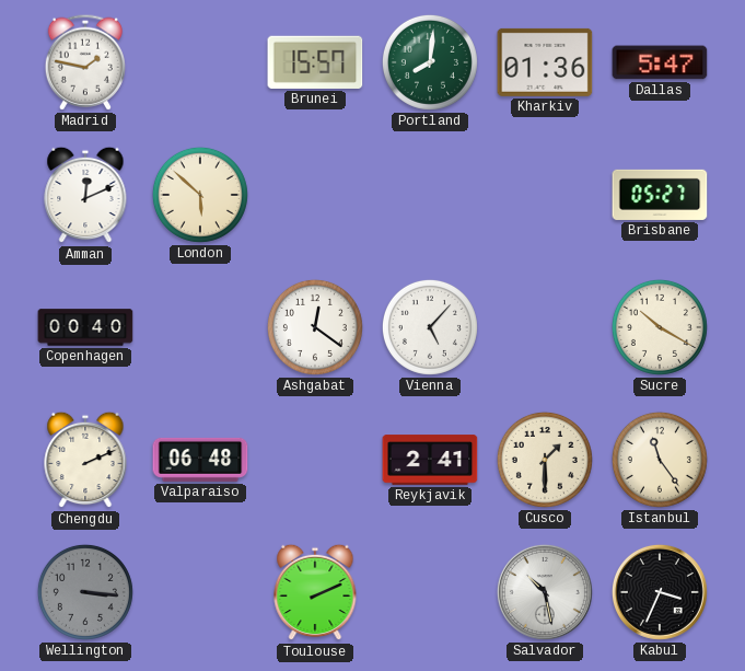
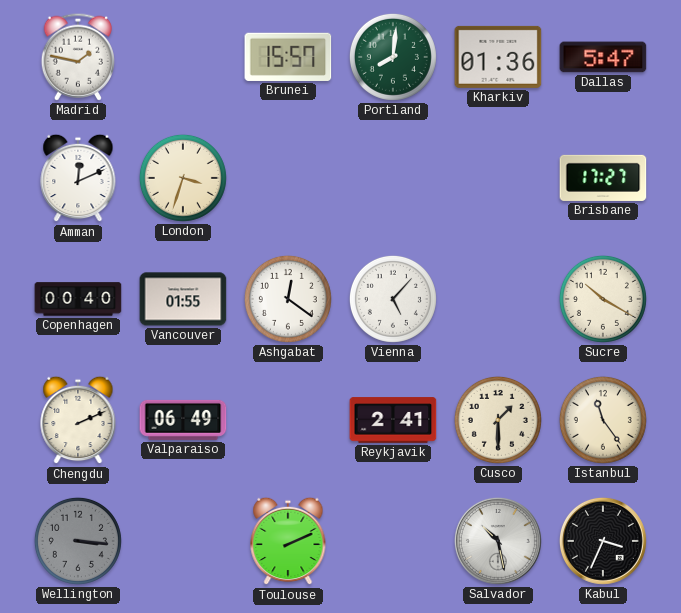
London: 5:52 -> 3:33
Brisbane: 05:27 -> 17:27
Vancouver: none -> 01:55
Valparaiso: 06:48 -> 06:49
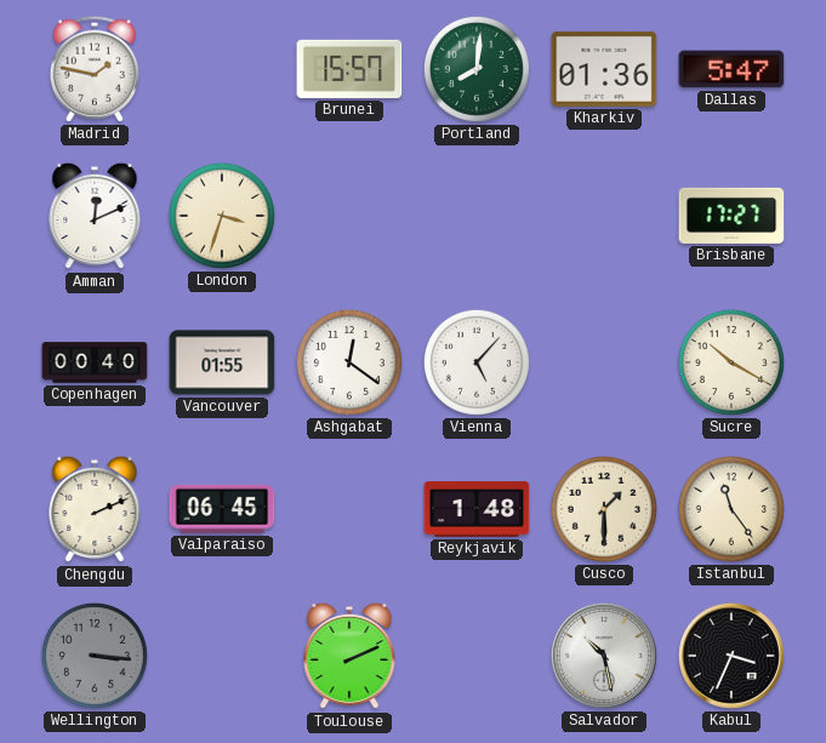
Valparaiso: 06:49 -> 06:45
Reykjavik: 2:41 -> 1:48
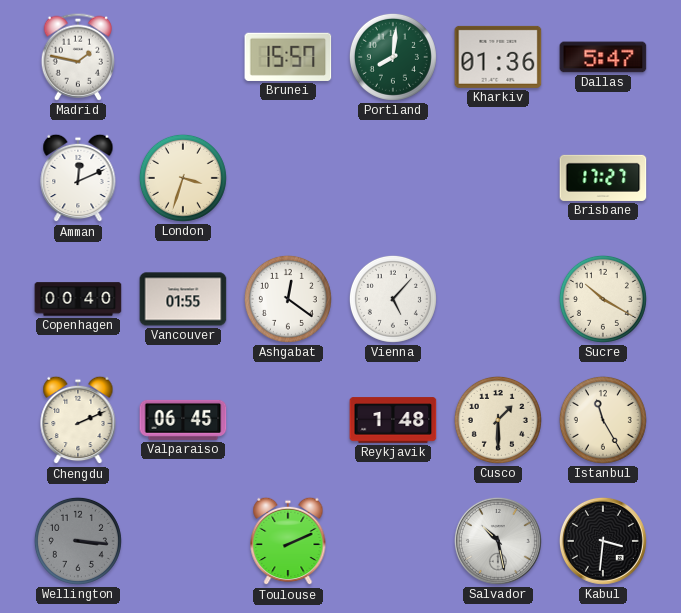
Istanbul: 11:24 -> 11:25
Kabul: 3:34 -> 3:31
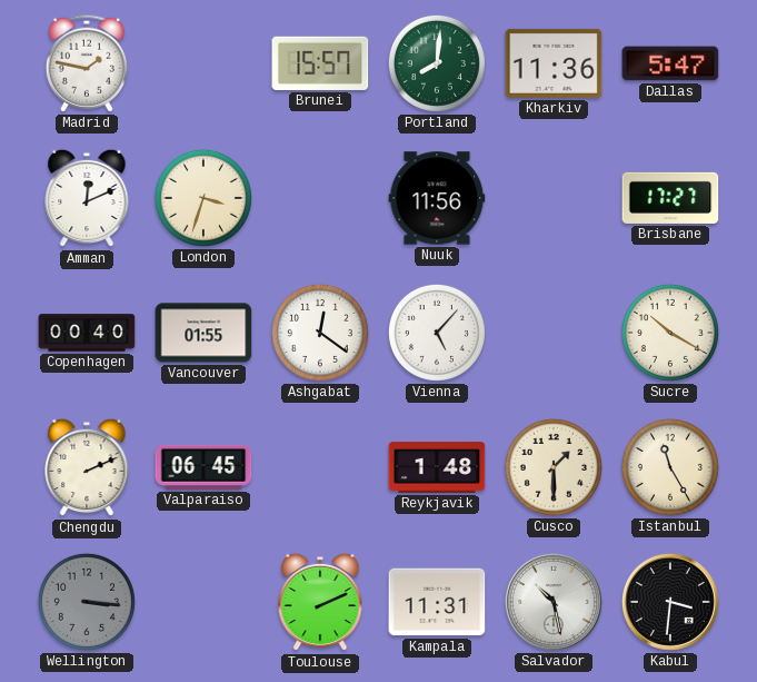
Kharkiv: 01:36 -> 11:36
Nuuk: none -> 11:56
Kampala: none -> 11:31
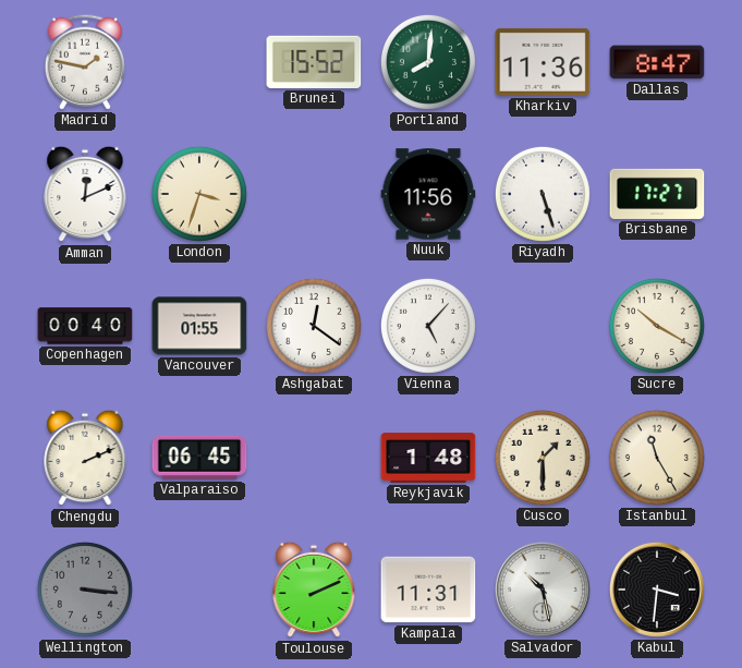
Brunei: 15:57 -> 15:52
Dallas: 5:47 -> 8:47
Riyadh: none -> 5:27
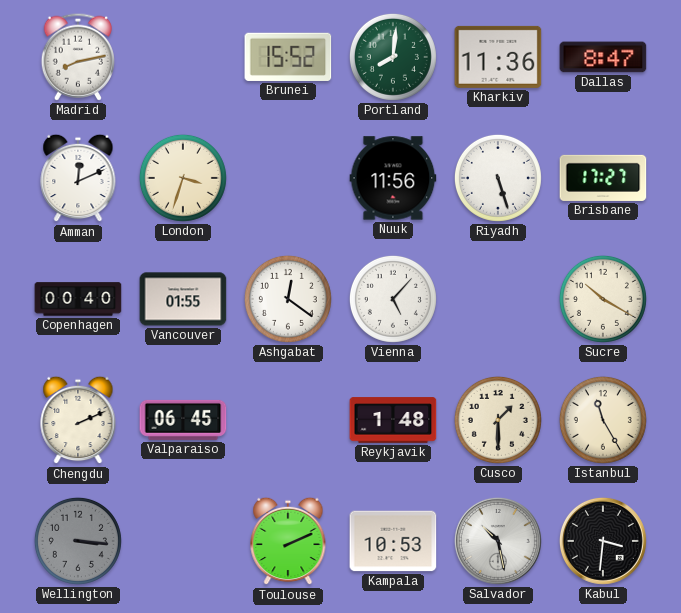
Madrid: 1:47 -> 8:13
Kampala: 11:31 -> 10:53
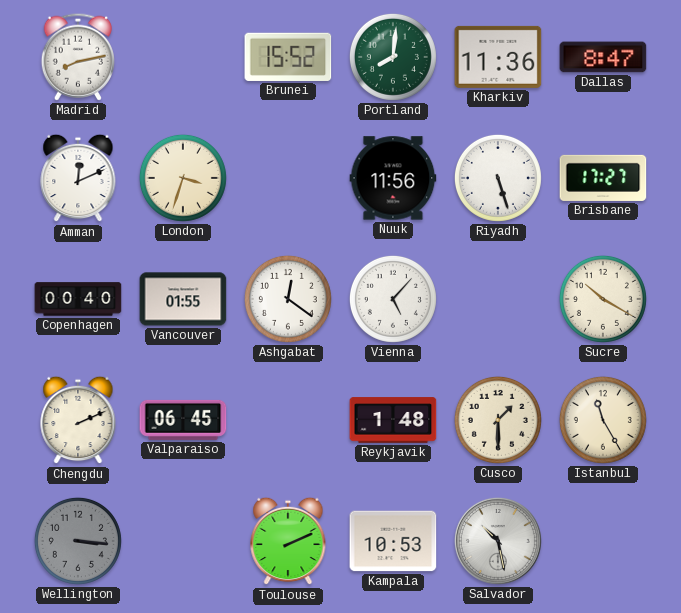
Kabul: 3:31 -> none
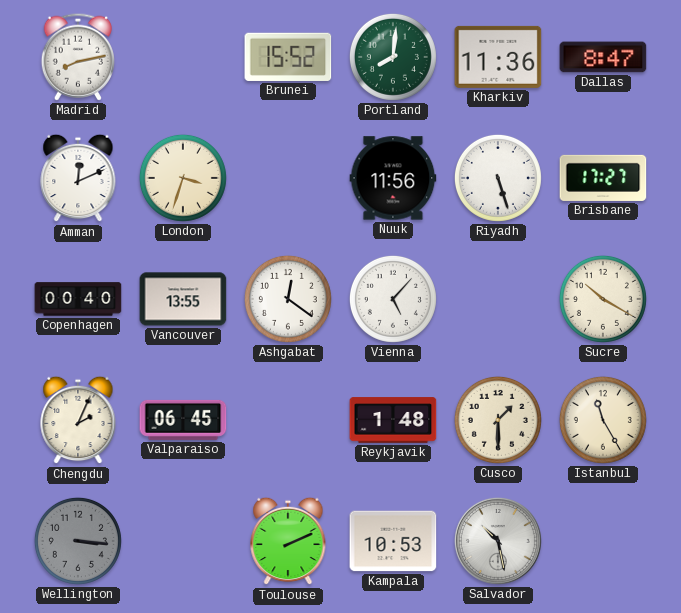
Vancouver: 01:55 -> 13:55
Chengdu: 2:11 -> 2:04
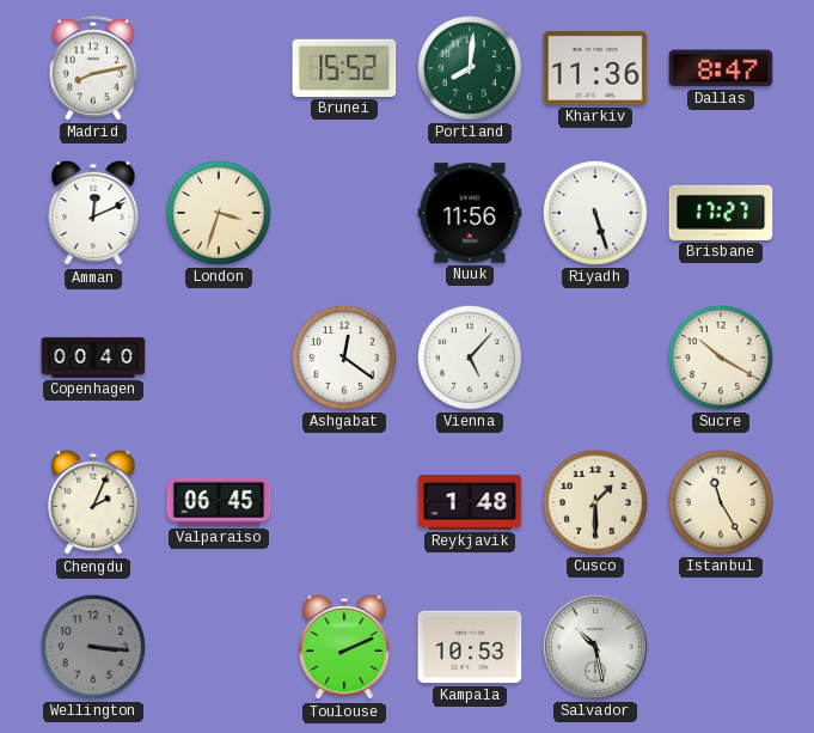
Vancouver: 13:55 -> none
